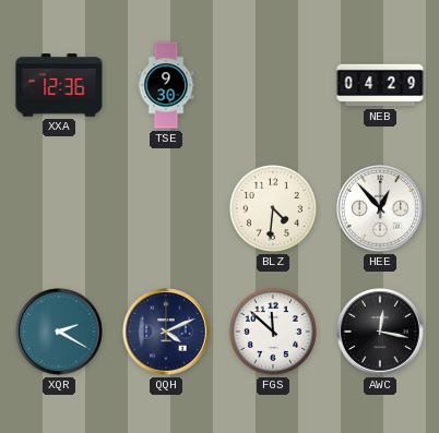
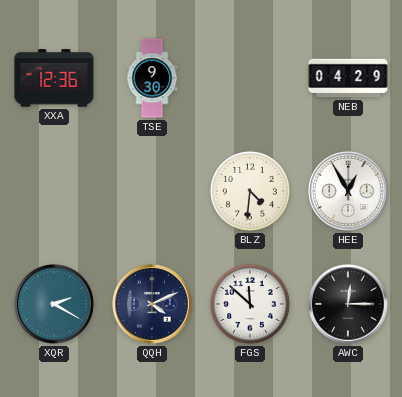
HEE: 12:53 -> 12:55
AWC: 12:17 -> 12:15
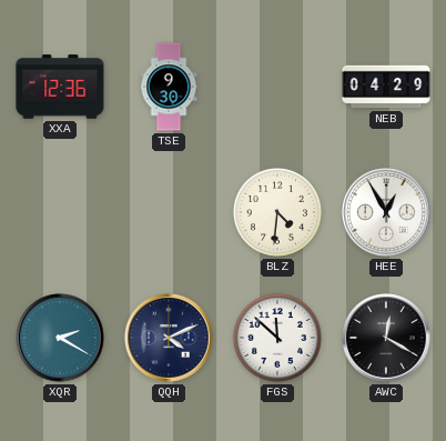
AWC: 12:15 -> 12:20
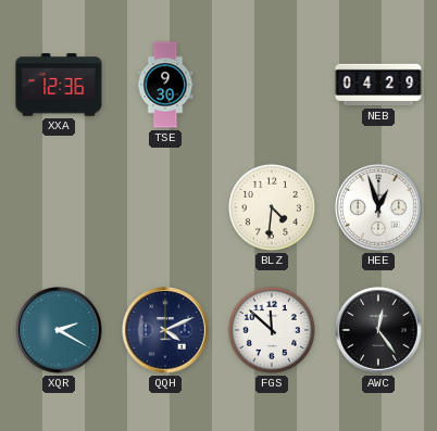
HEE: 12:55 -> 12:57
AWC: 12:20 -> 12:24
